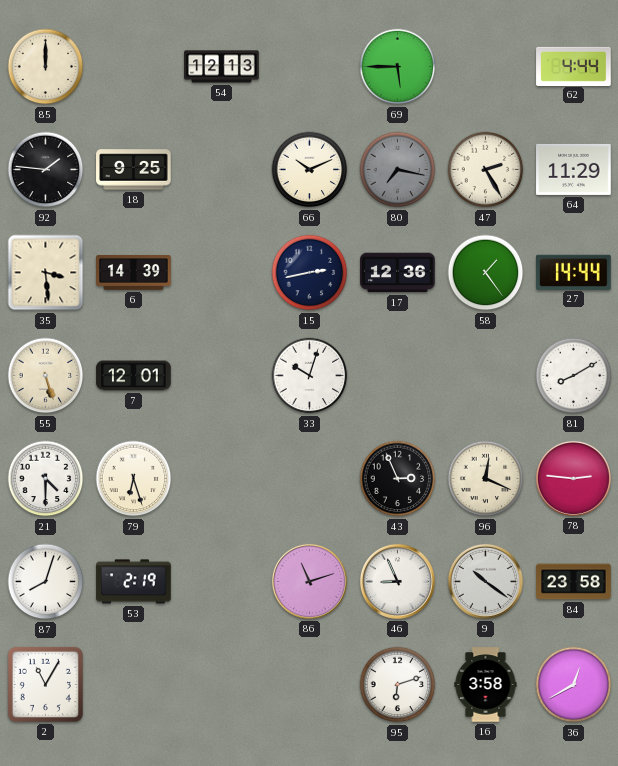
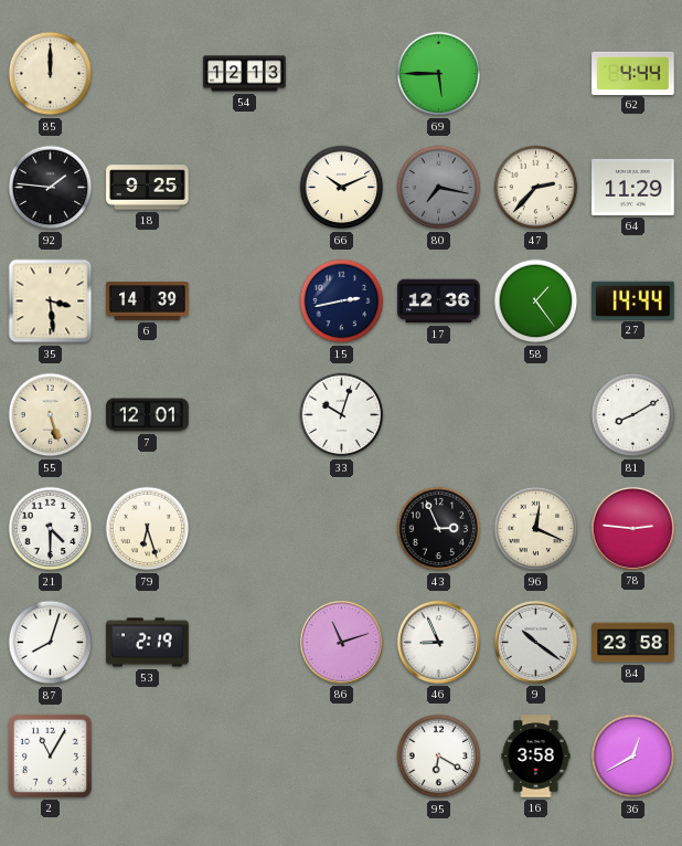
47: 2:25 -> 2:37
95: 6:12 -> 6:20
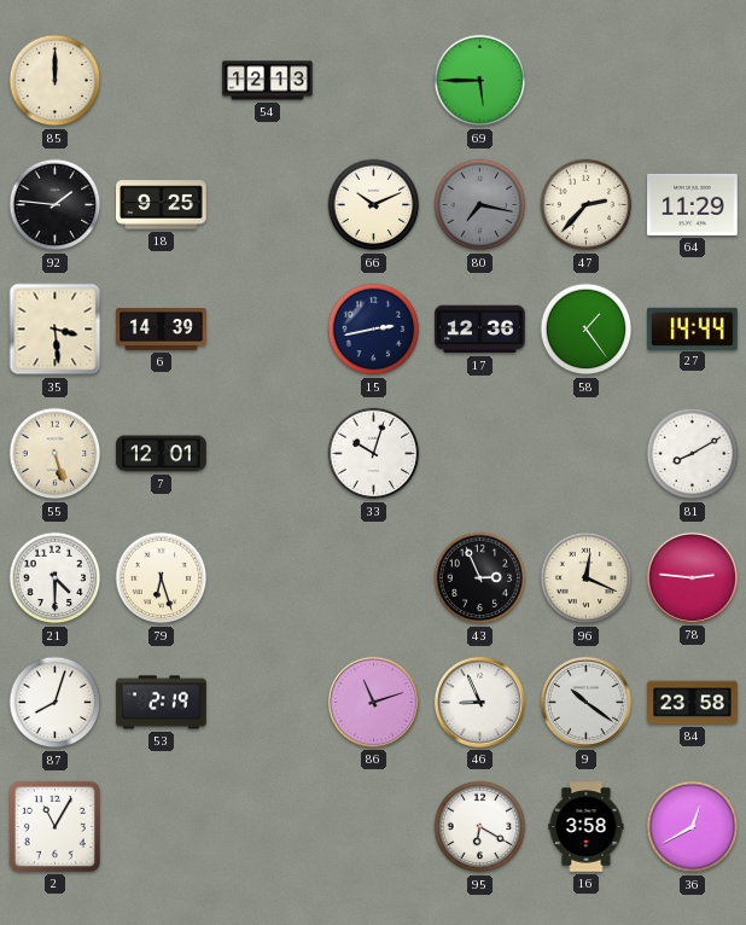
62: 4:44 -> none
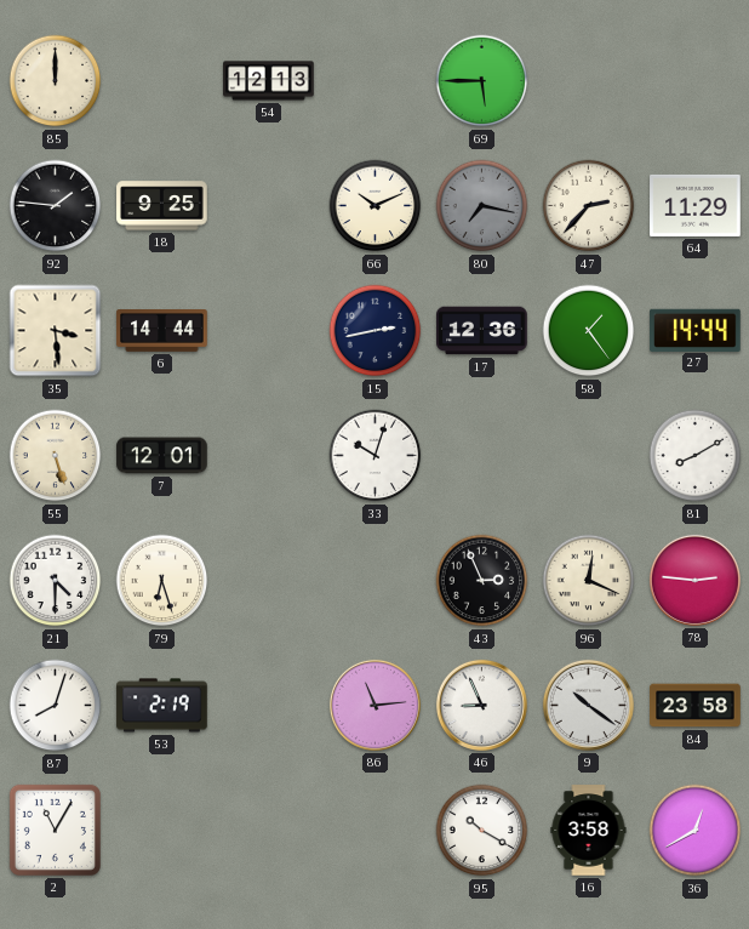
6: 14:39 -> 14:44
86: 11:12 -> 11:14
95: 6:20 -> 10:20
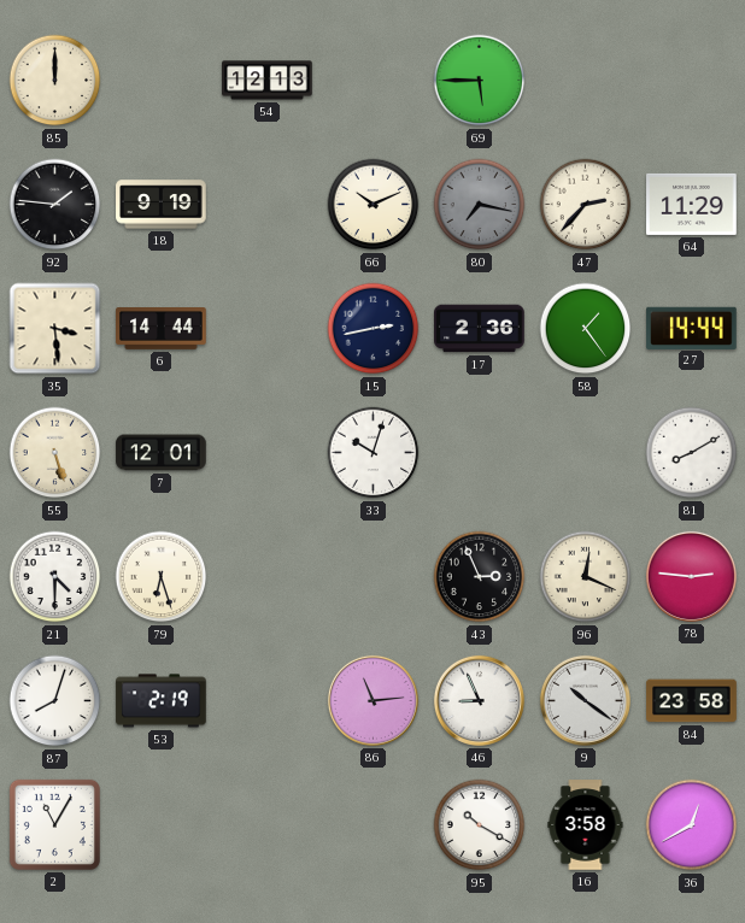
18: 9:25 -> 9:19
17: 12:36 -> 2:36
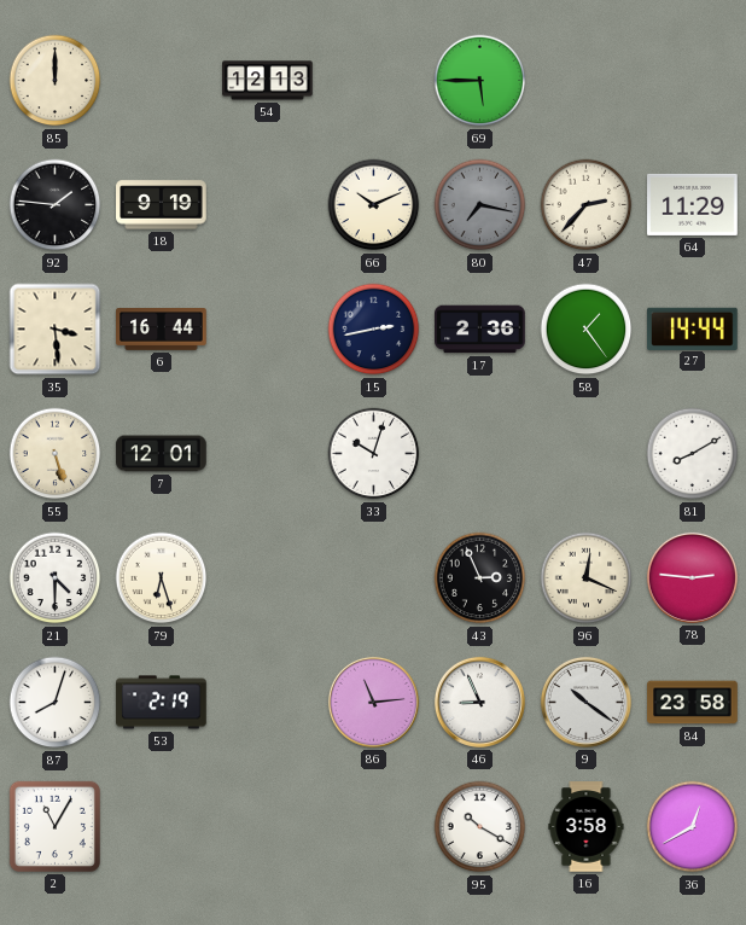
6: 14:44 -> 16:44
